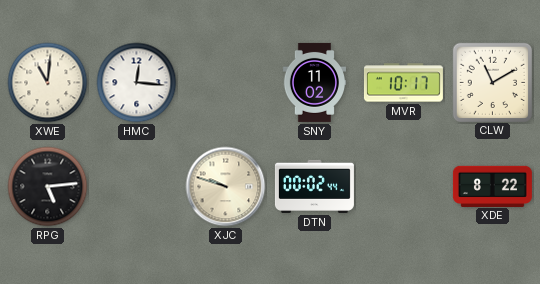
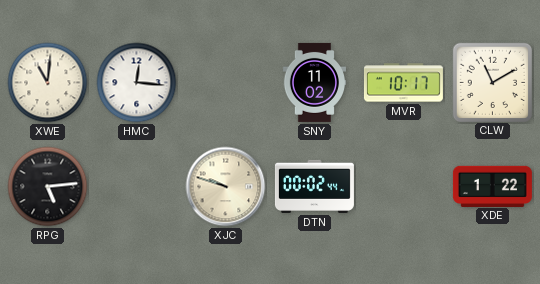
XDE: 8:22 -> 1:22
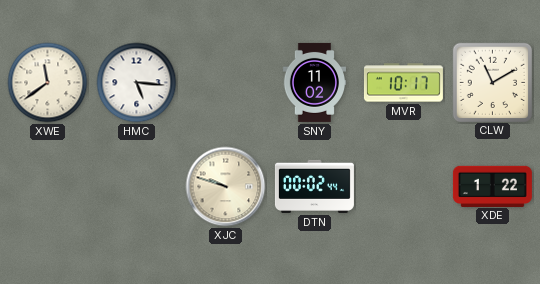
XWE: 11:01 -> 11:39
HMC: 12:16 -> 5:16
RPG: 5:14 -> none
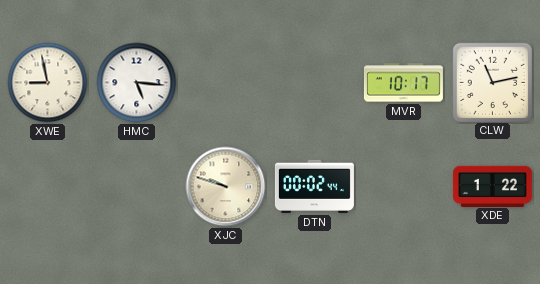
XWE: 11:39 -> 8:58
SNY: 11:02 -> none
CLW: 11:10 -> 11:13
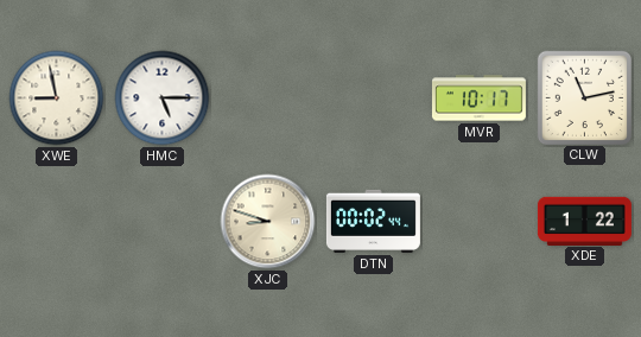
HMC: 5:16 -> 5:15
XJC: 9:48 -> 8:48
